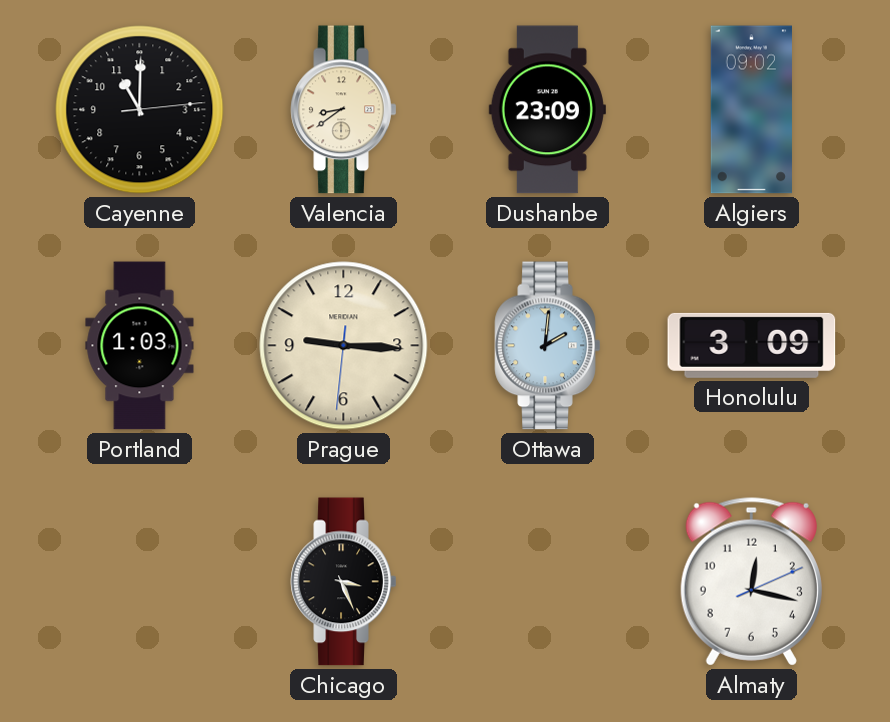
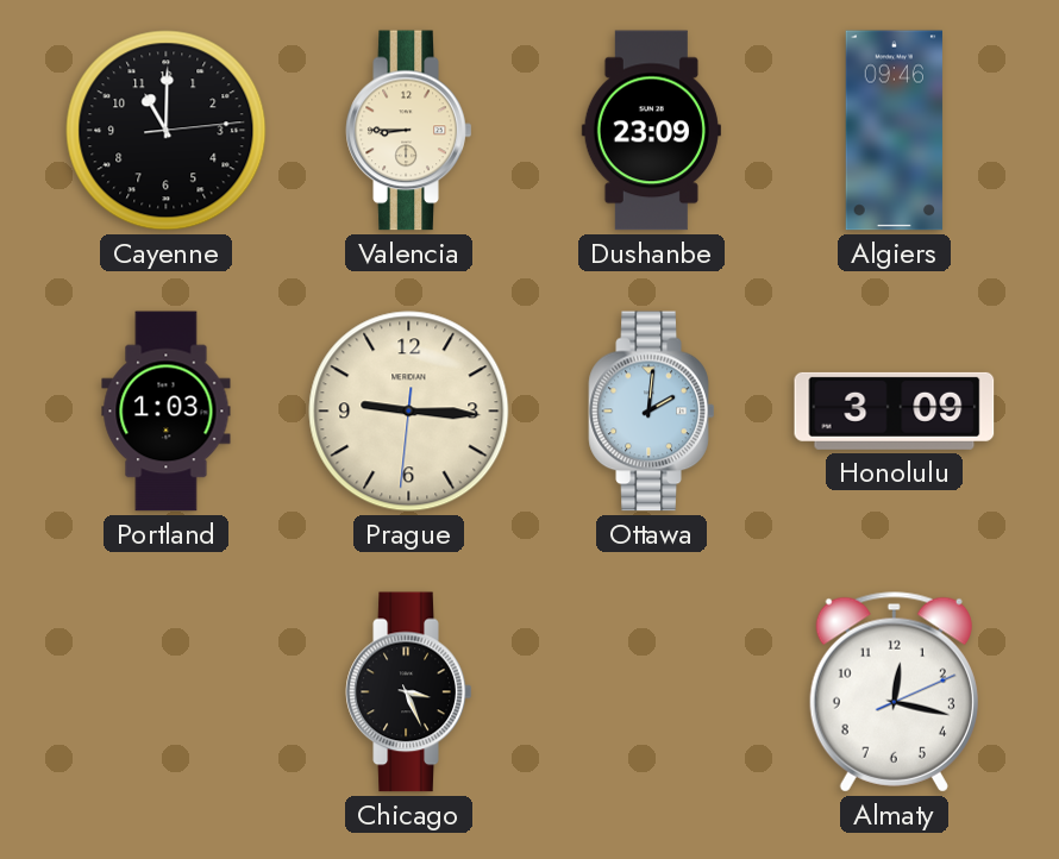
Valencia: 8:39 -> 8:45
Algiers: 09:02 -> 09:46
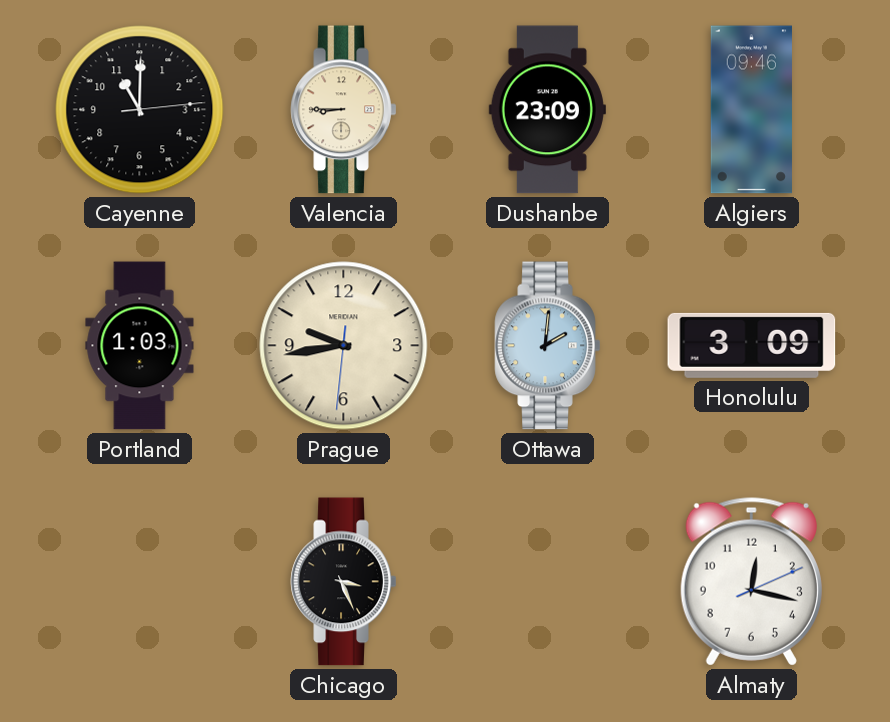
Prague: 9:15 -> 9:43
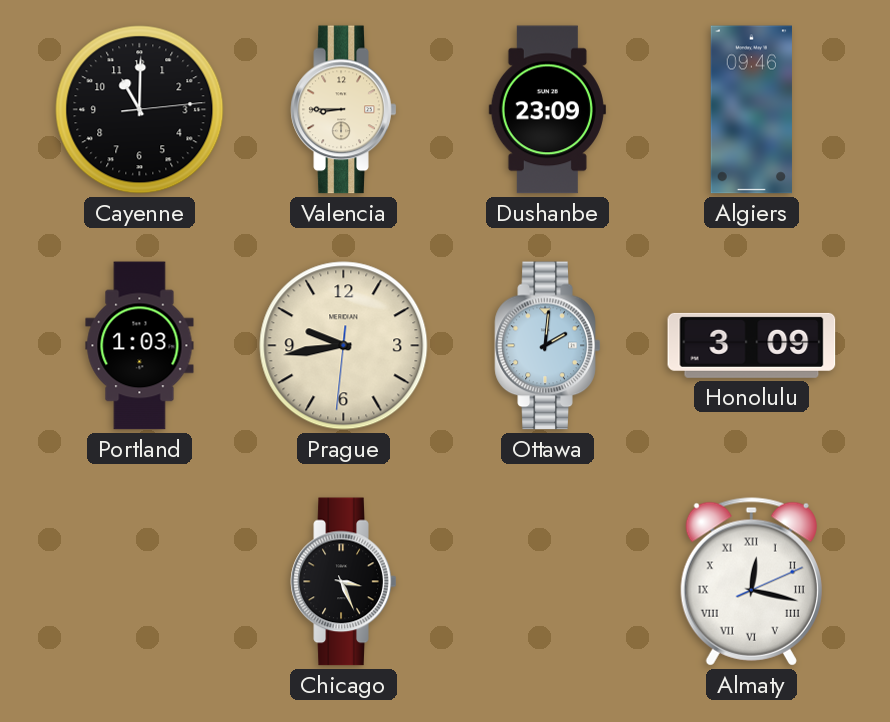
Almaty numerals: Arabic -> Roman
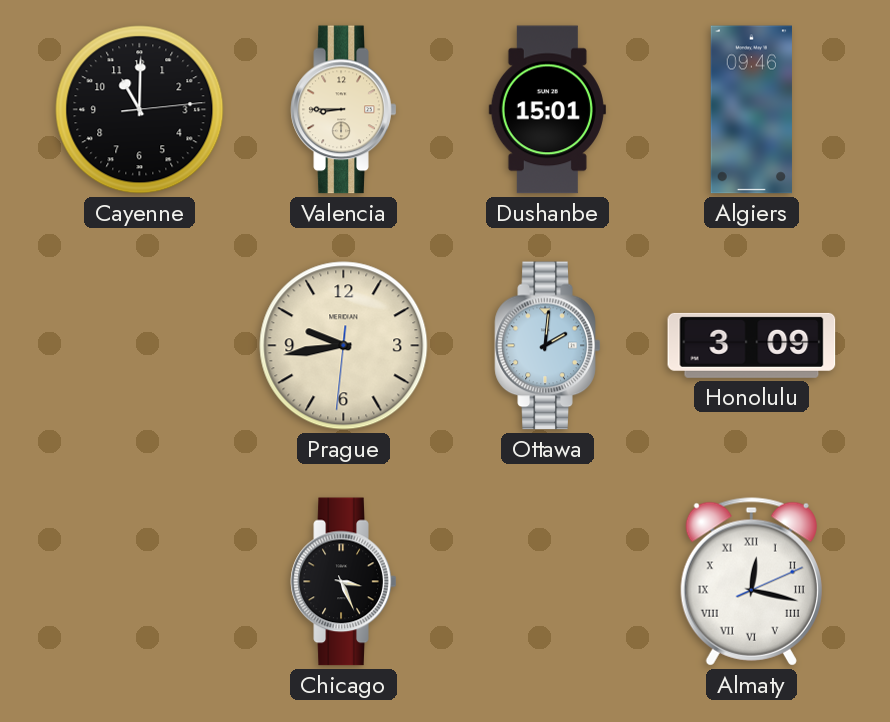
Dushanbe: 23:09 -> 15:01
Portland: 1:03 -> none
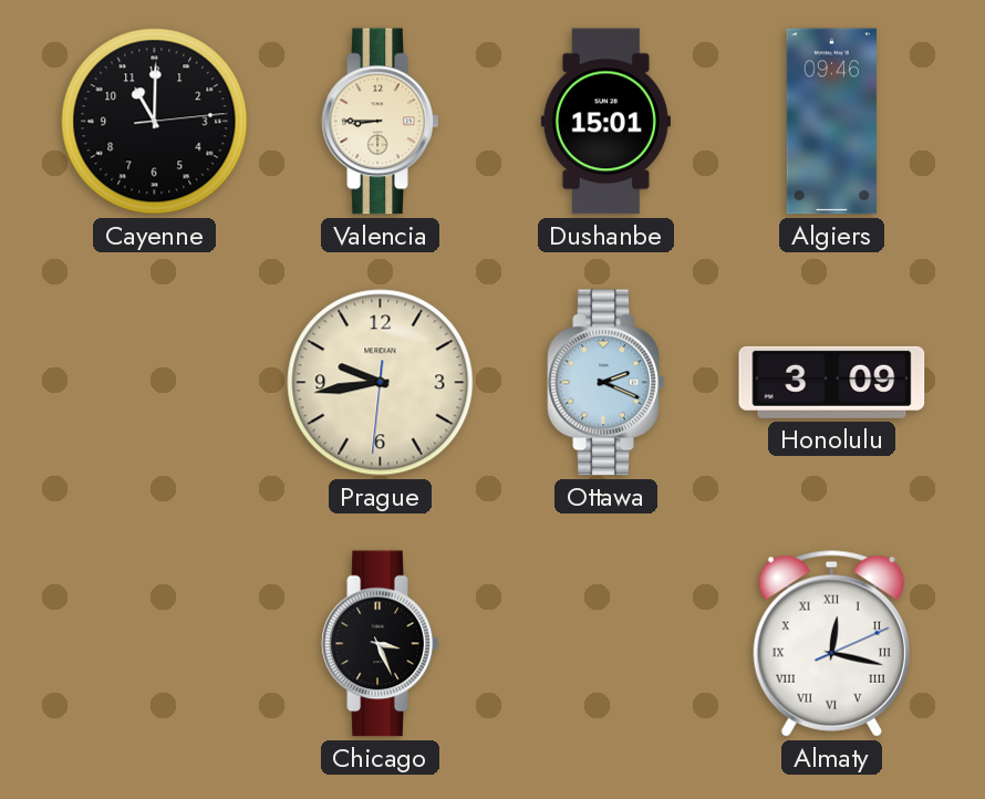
Ottawa: 2:01 -> 2:19
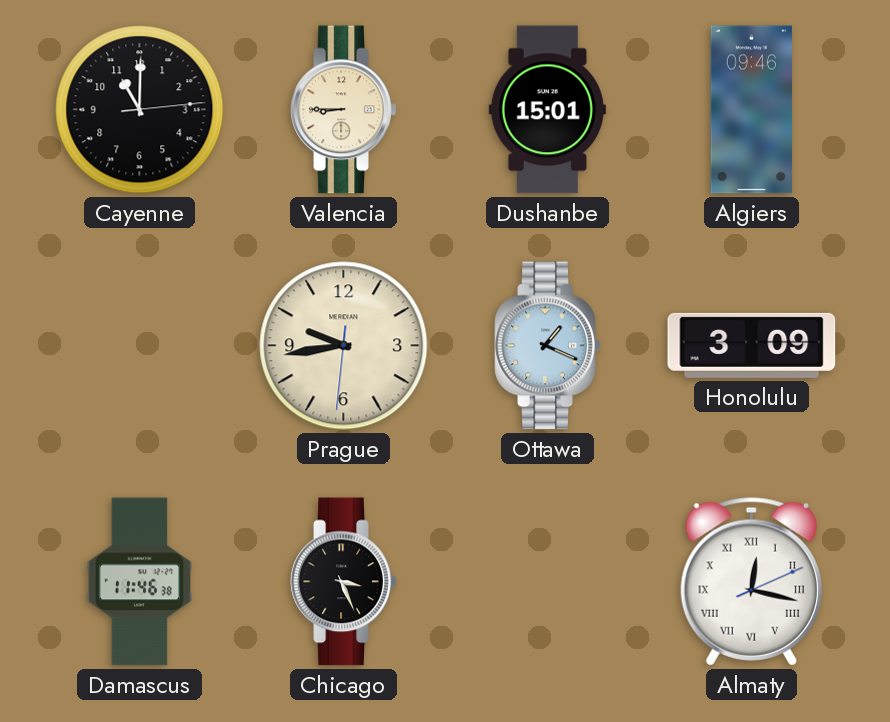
Ottawa: 2:19 -> 1:19
Damascus: none -> 11:46
